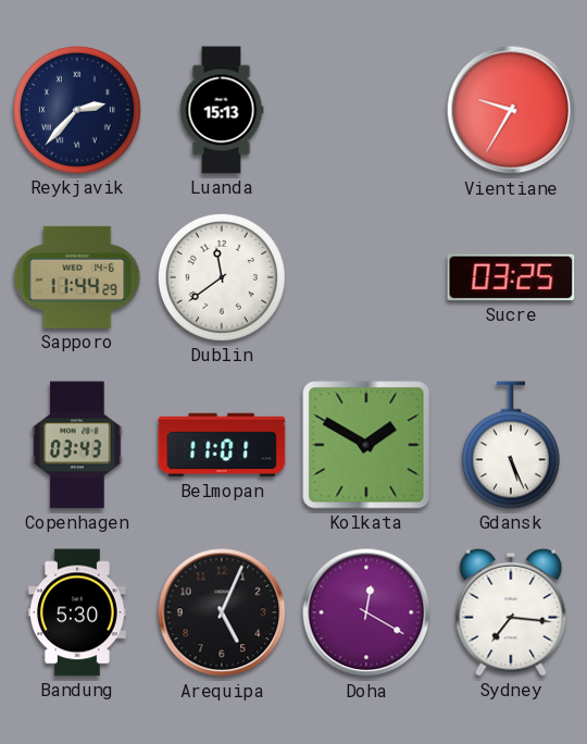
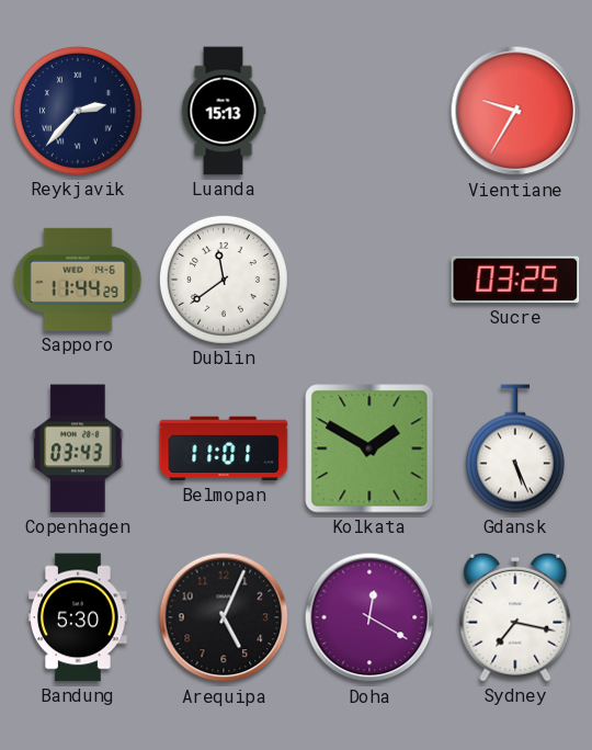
Sydney: 7:16 -> 7:17
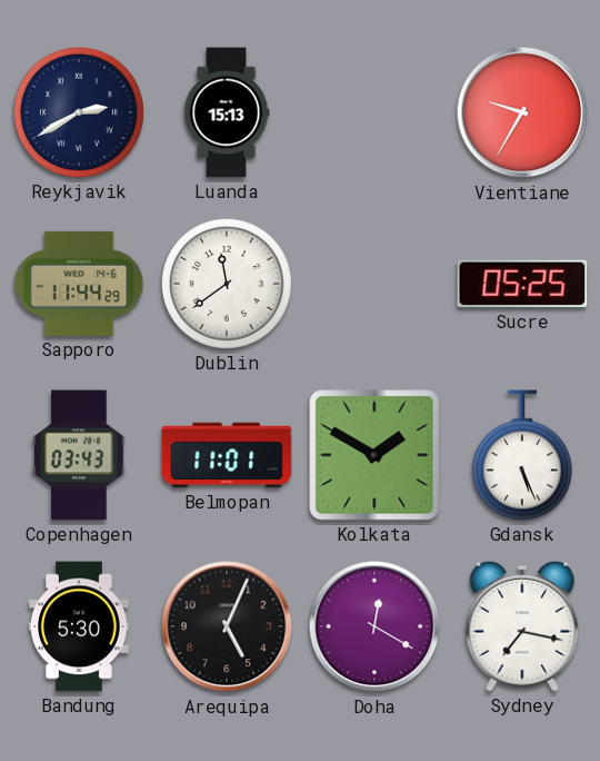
Reykjavik: 2:37 -> 2:40
Sucre: 03:25 -> 05:25
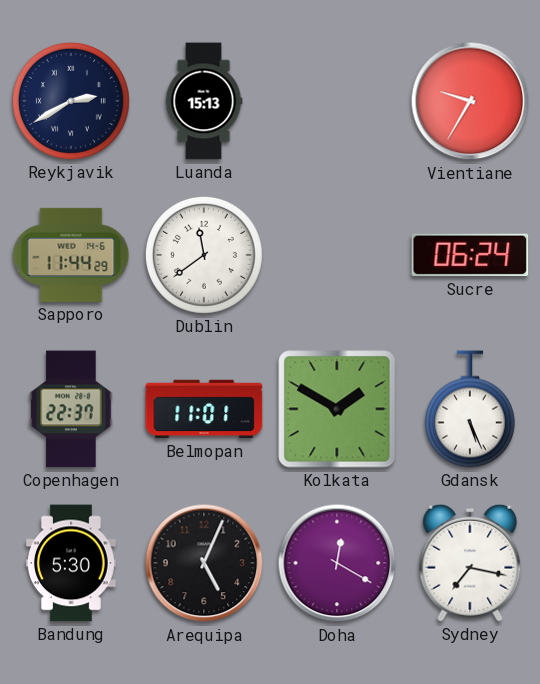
Sucre: 05:25 -> 06:24
Copenhagen: 03:43 -> 22:37
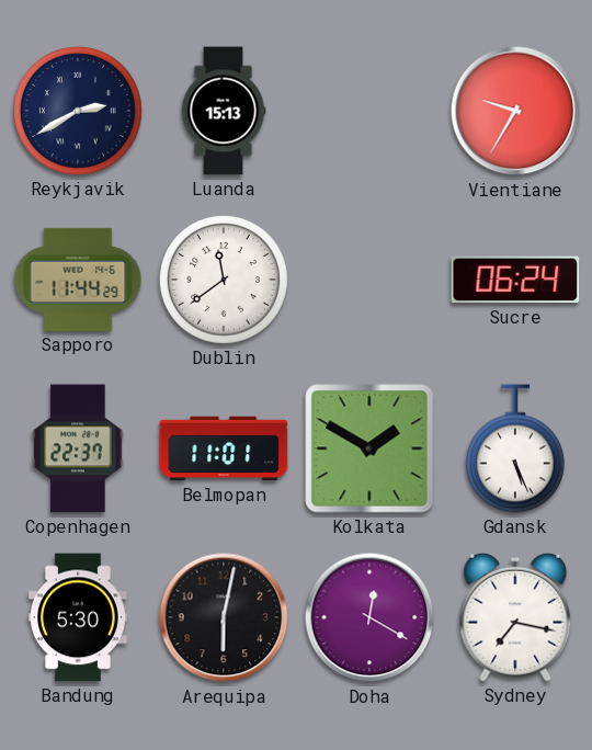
Arequipa: 5:04 -> 6:02
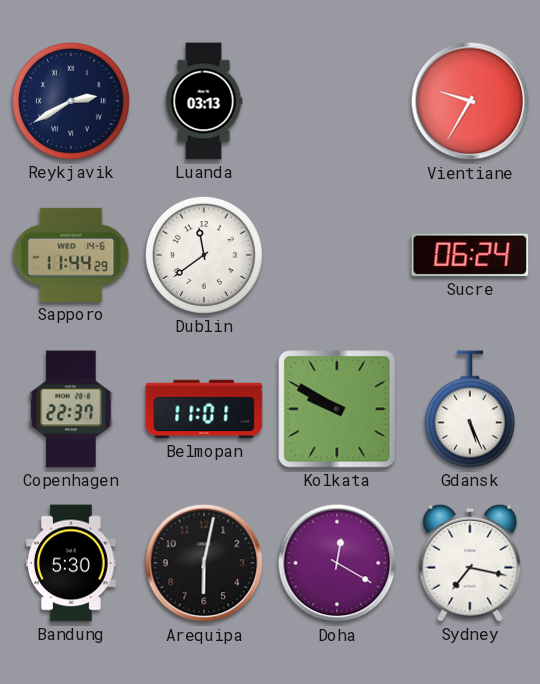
Luanda: 15:13 -> 03:13
Kolkata: 1:50 -> 9:50
